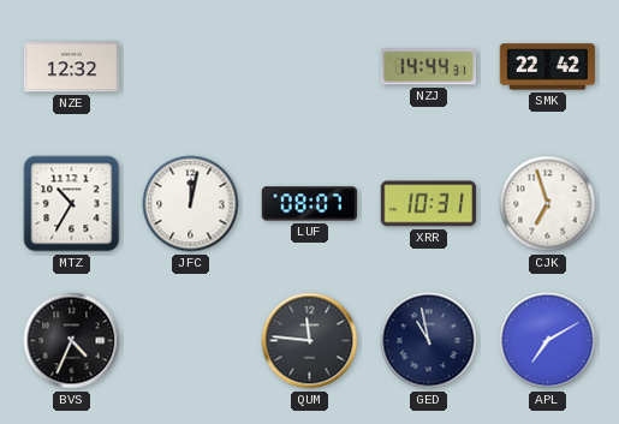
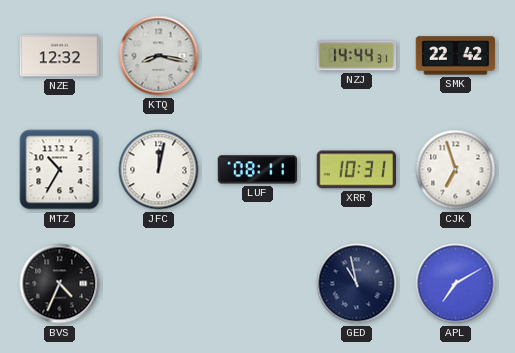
KTQ: none -> 8:17
LUF: 08:07 -> 08:11
QUM: 11:46 -> none
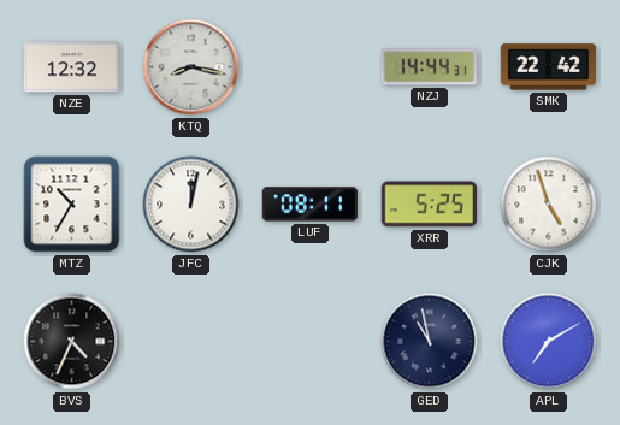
XRR: 10:31 -> 5:25
CJK: 6:57 -> 4:57
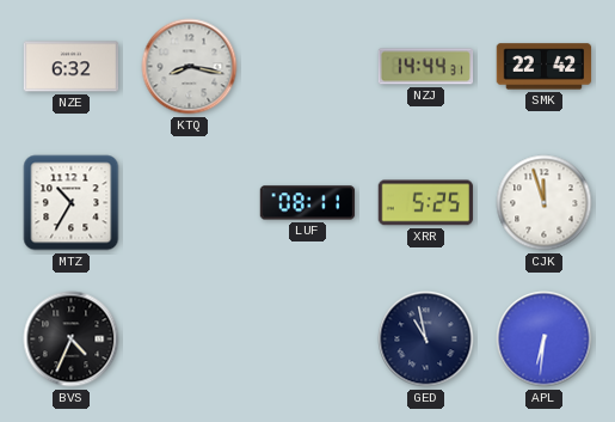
NZE: 12:32 -> 6:32
JFC: 12:02 -> none
CJK: 4:57 -> 11:57
APL: 7:10 -> 6:31
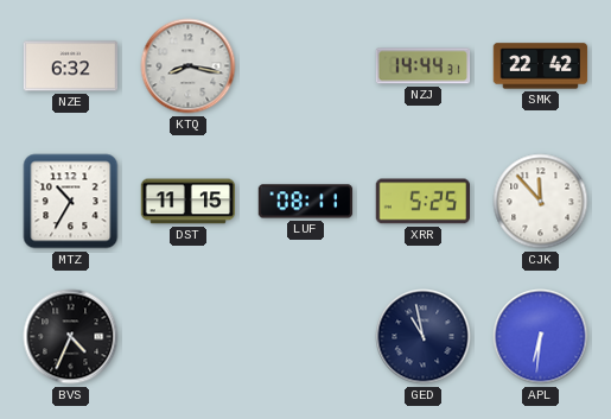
DST: none -> 11:15
CJK: 11:57 -> 11:53
